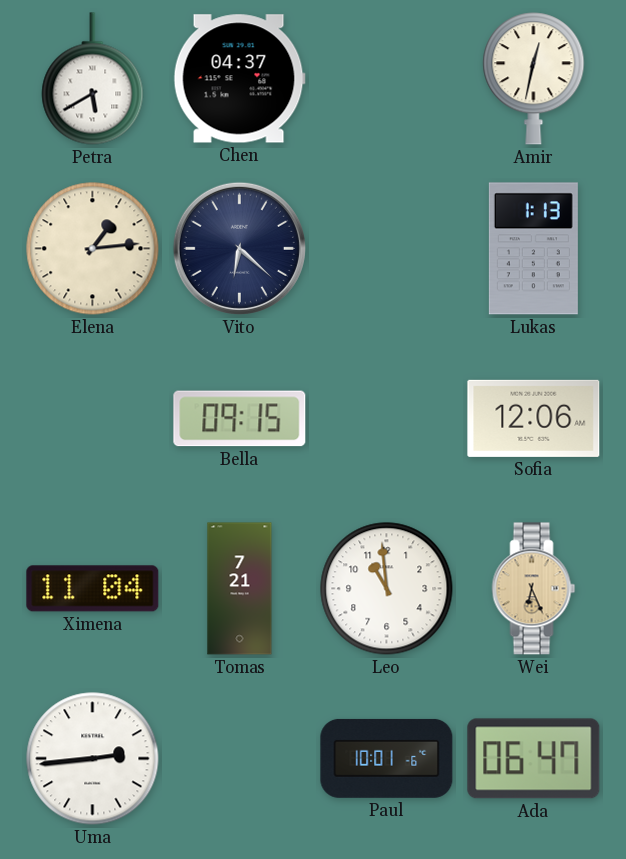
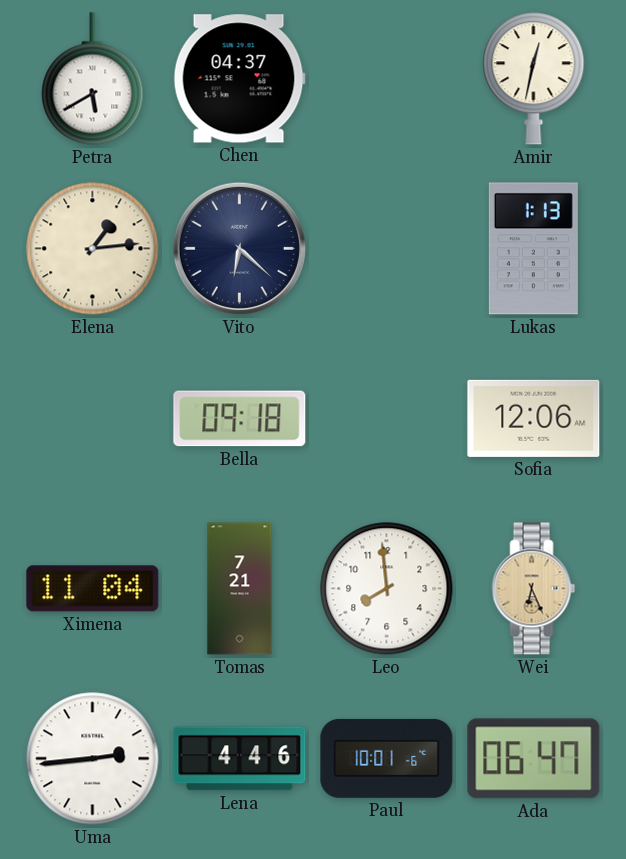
Bella: 09:15 -> 09:18
Leo: 10:59 -> 7:59
Lena: none -> 4:46
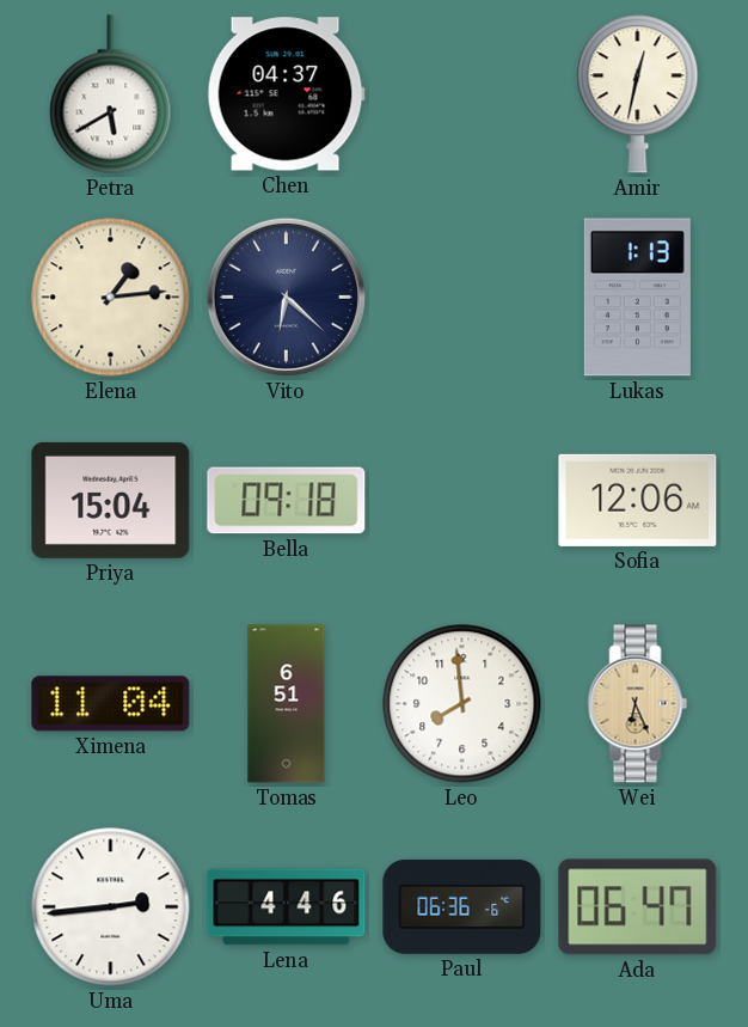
Priya: none -> 15:04
Tomas: 7:21 -> 6:51
Paul: 10:01 -> 06:36
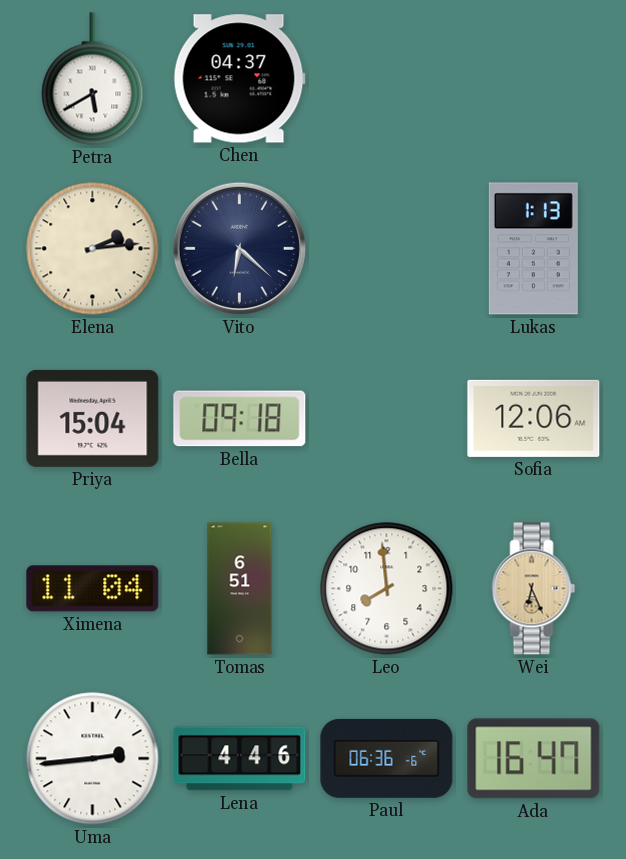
Amir: 12:32 -> none
Elena: 1:14 -> 2:14
Ada: 06:47 -> 16:47
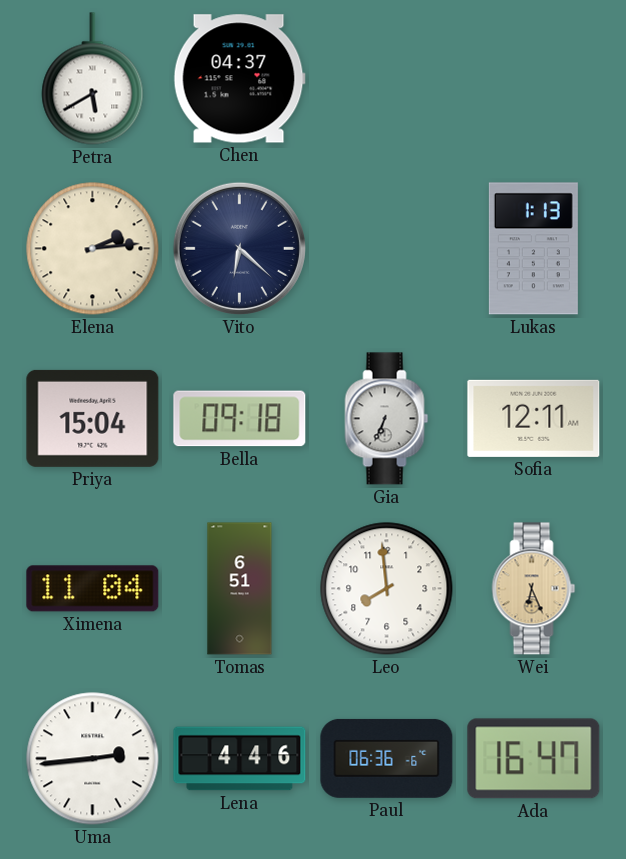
Gia: none -> 6:34
Sofia: 12:06 -> 12:11
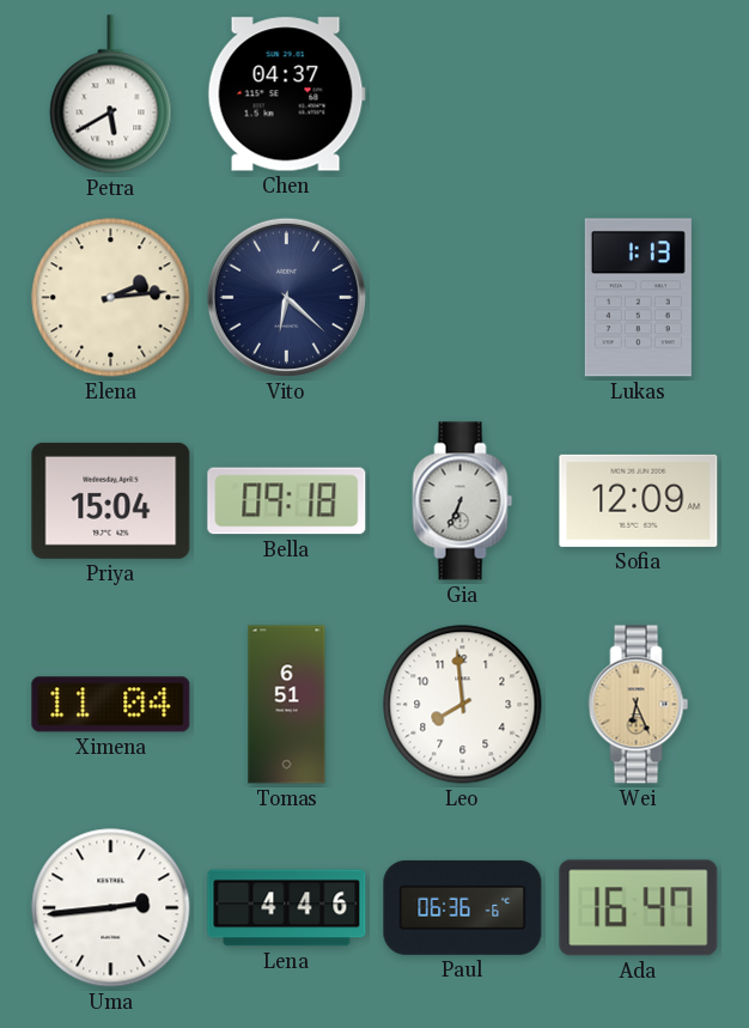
Sofia: 12:11 -> 12:09
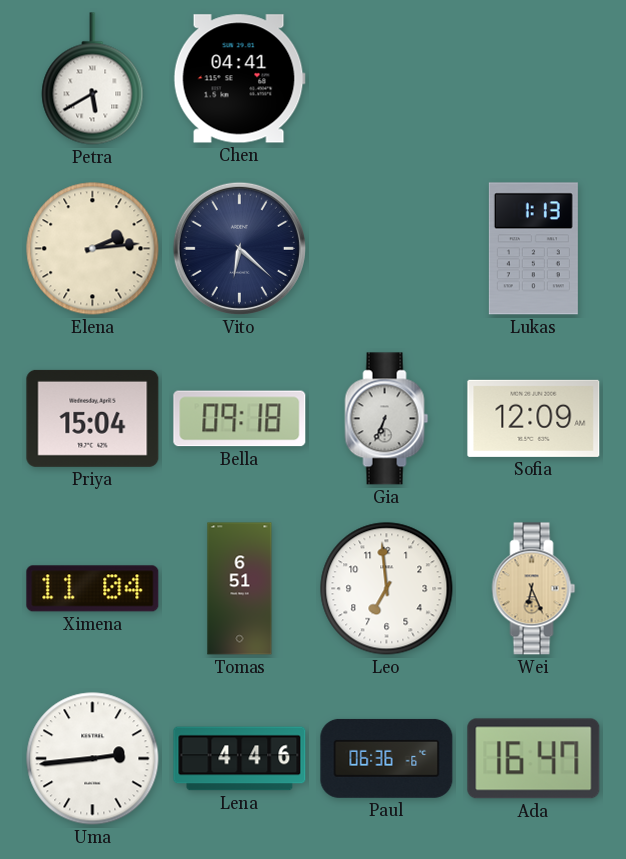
Chen: 04:37 -> 04:41
Leo: 7:59 -> 6:59
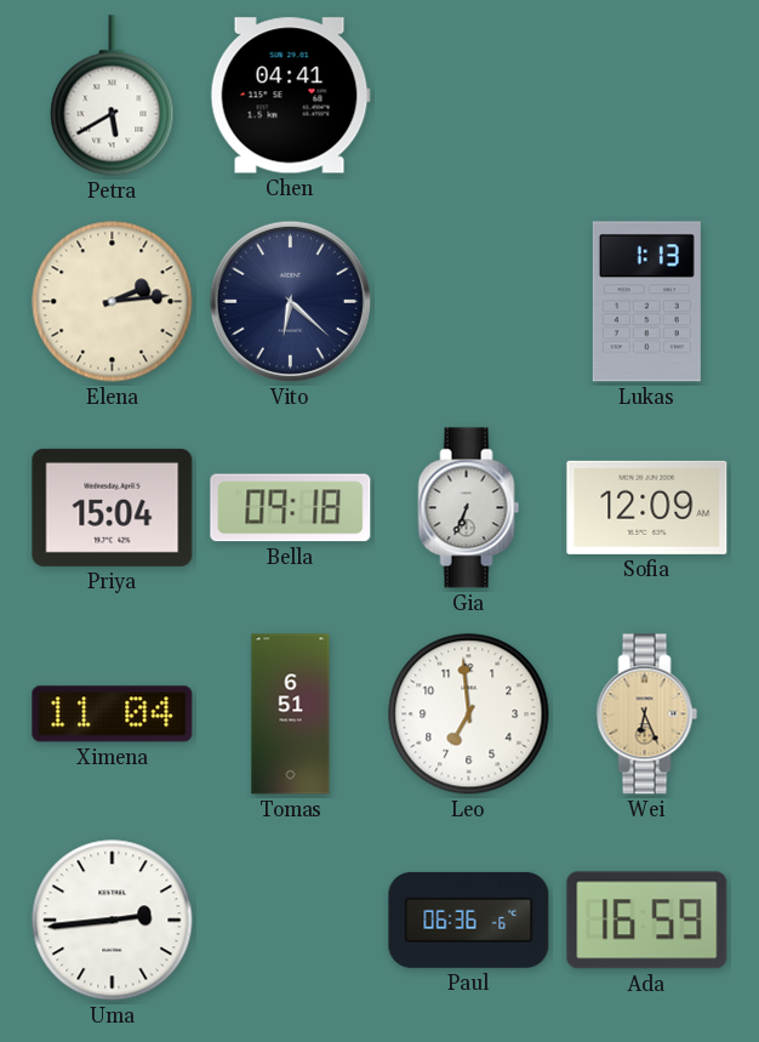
Lena: 4:46 -> none
Ada: 16:47 -> 16:59
